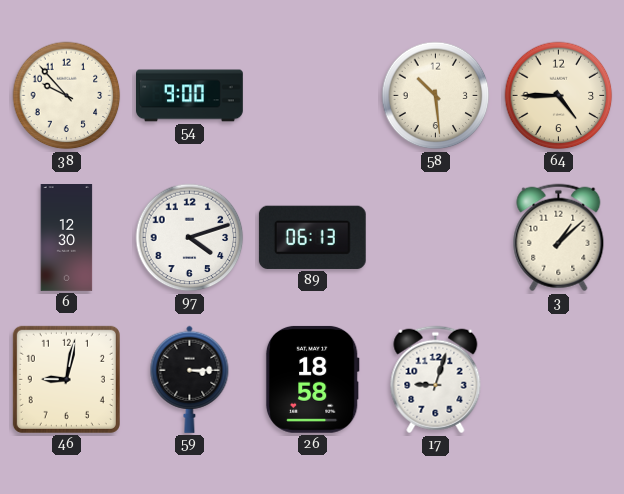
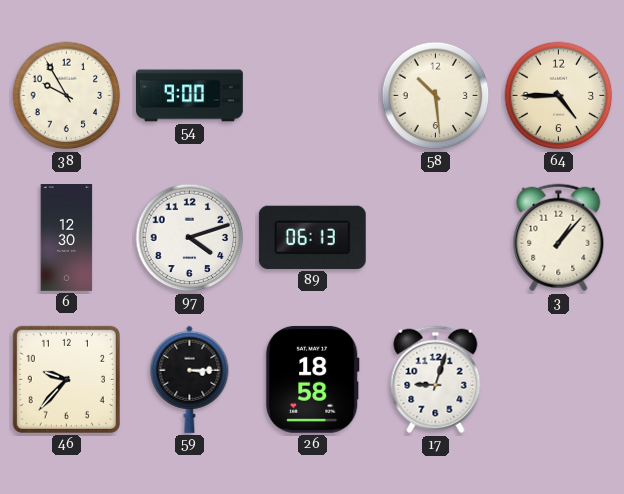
38: 9:53 -> 9:55
3: 1:08 -> 1:07
46: 9:02 -> 9:37
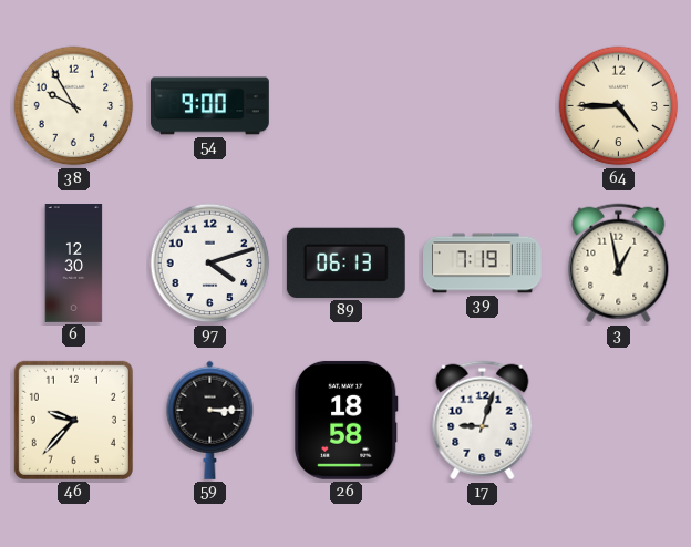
58: 10:29 -> none
39: none -> 7:19
3: 1:07 -> 12:58
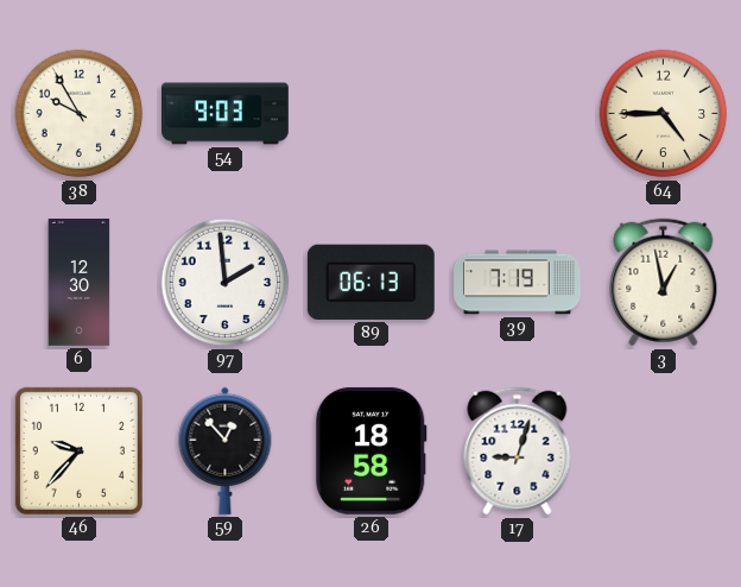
54: 9:00 -> 9:03
97: 4:12 -> 1:59
59: 3:15 -> 12:53
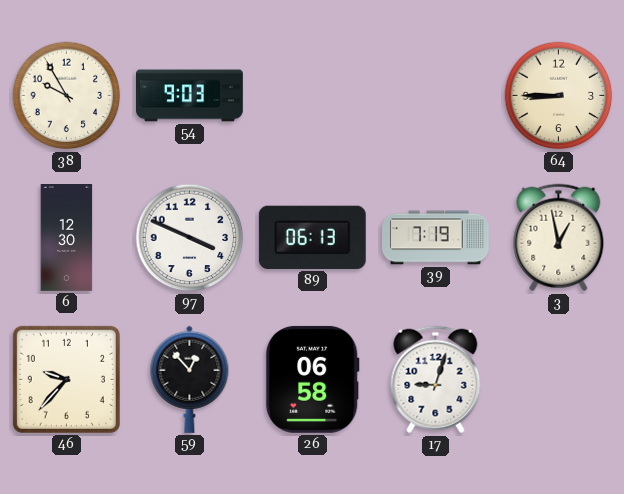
64: 4:45 -> 8:45
97: 1:59 -> 3:49
26: 18:58 -> 06:58
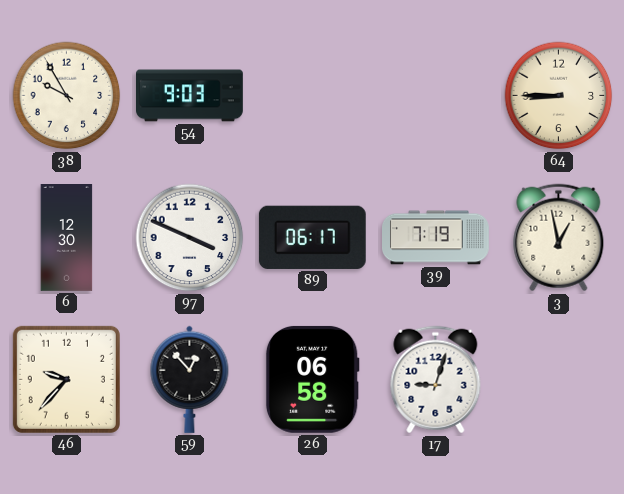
89: 06:13 -> 06:17
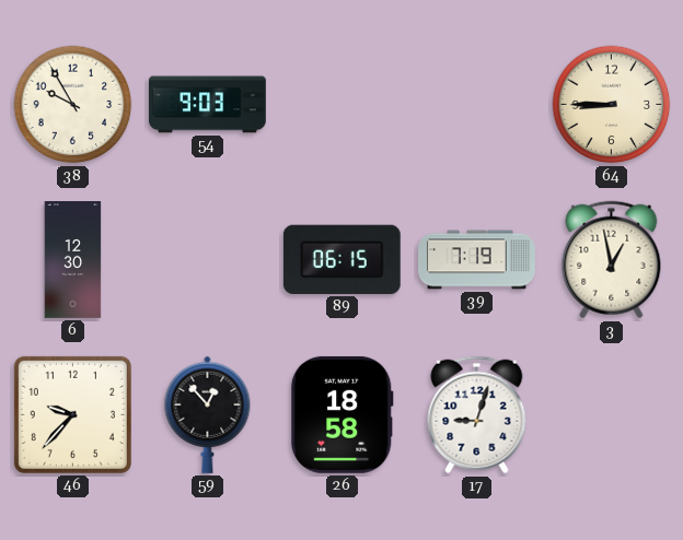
97: 3:49 -> none
89: 06:17 -> 06:15
26: 06:58 -> 18:58
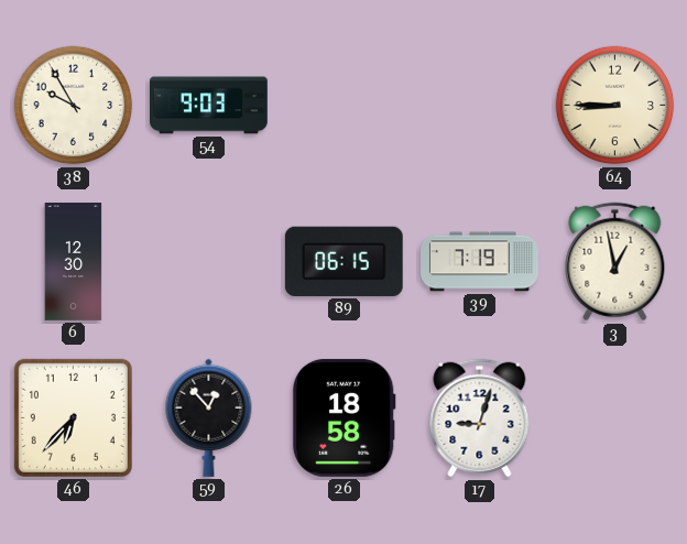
46: 9:37 -> 6:37
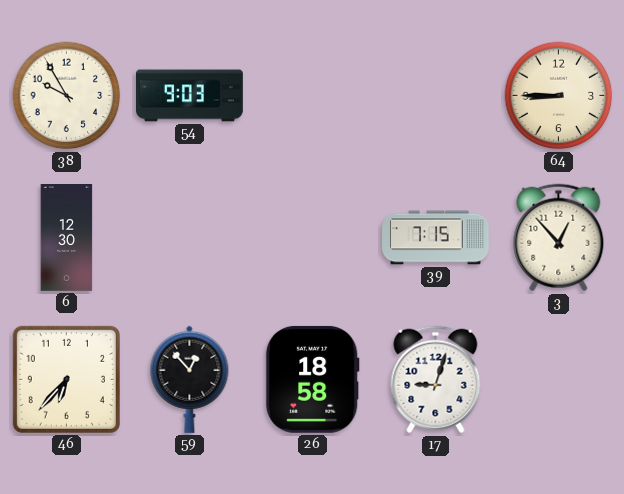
89: 06:15 -> none
39: 7:19 -> 7:15
3: 12:58 -> 12:53
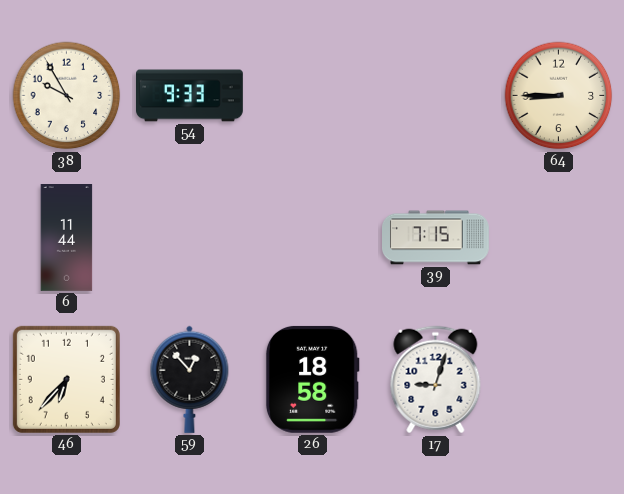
54: 9:03 -> 9:33
6: 12:30 -> 11:44
3: 12:53 -> none
